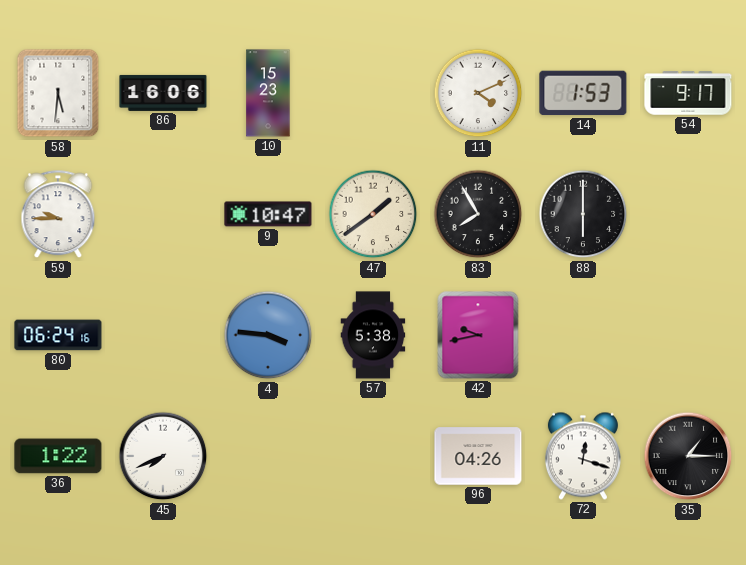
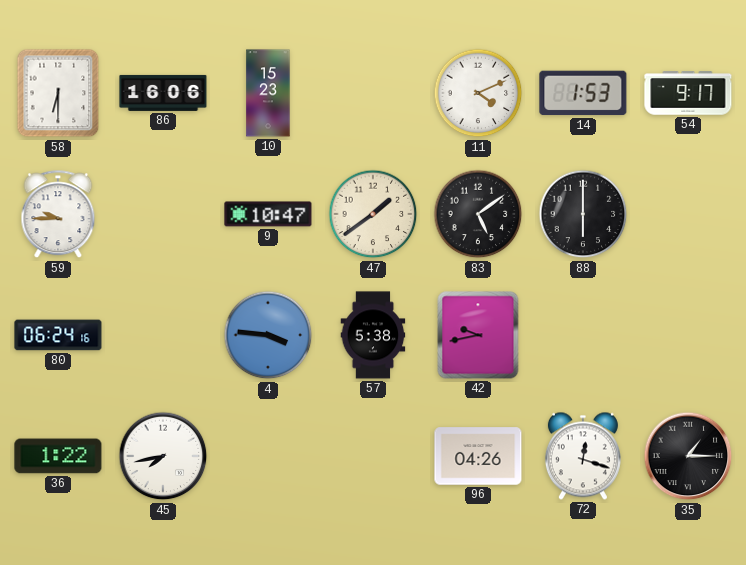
58: 5:31 -> 6:30
83: 7:55 -> 5:09
45: 7:41 -> 7:43
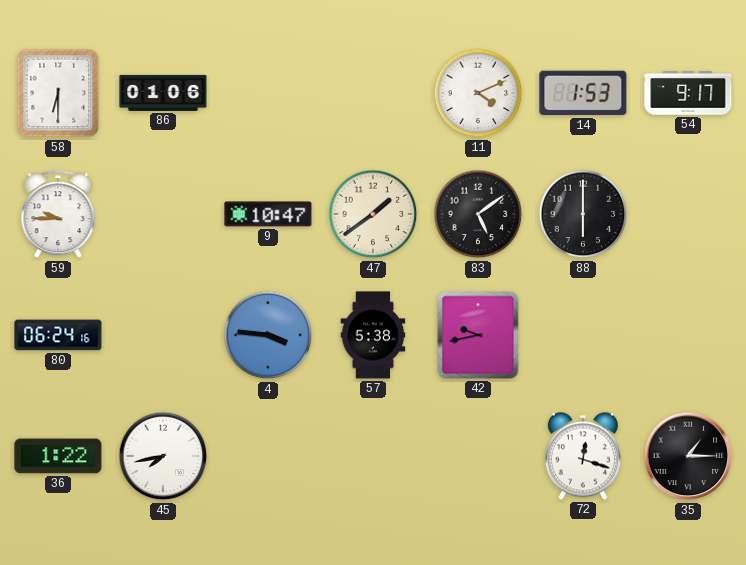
86: 16:06 -> 01:06
10: 15:23 -> none
96: 04:26 -> none
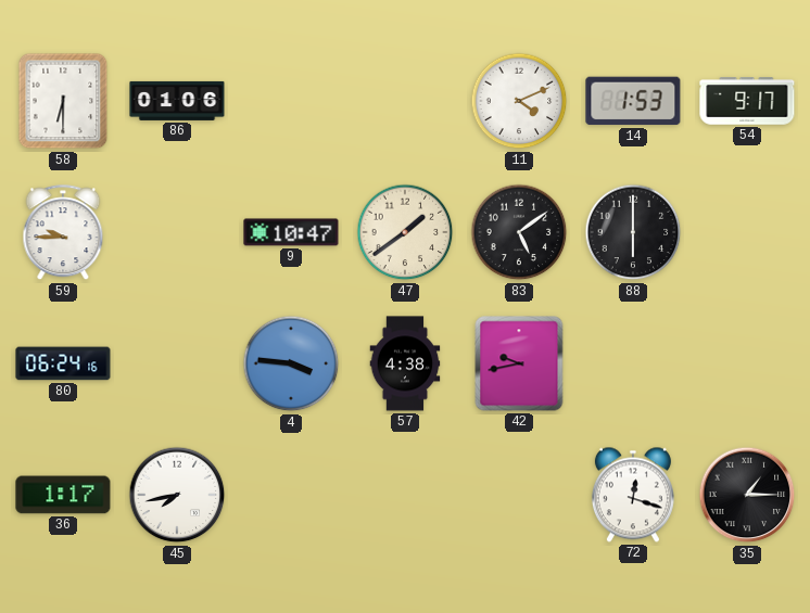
57: 5:38 -> 4:38
36: 1:22 -> 1:17
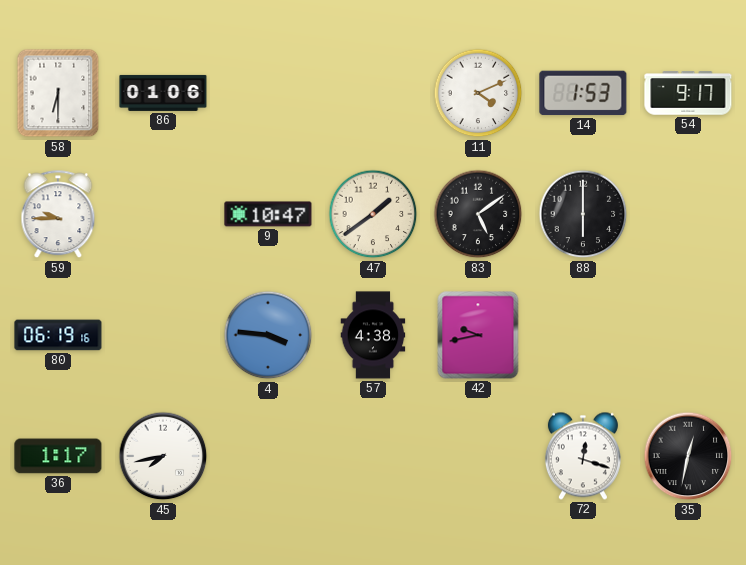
80: 06:24 -> 06:19
35: 1:15 -> 12:32
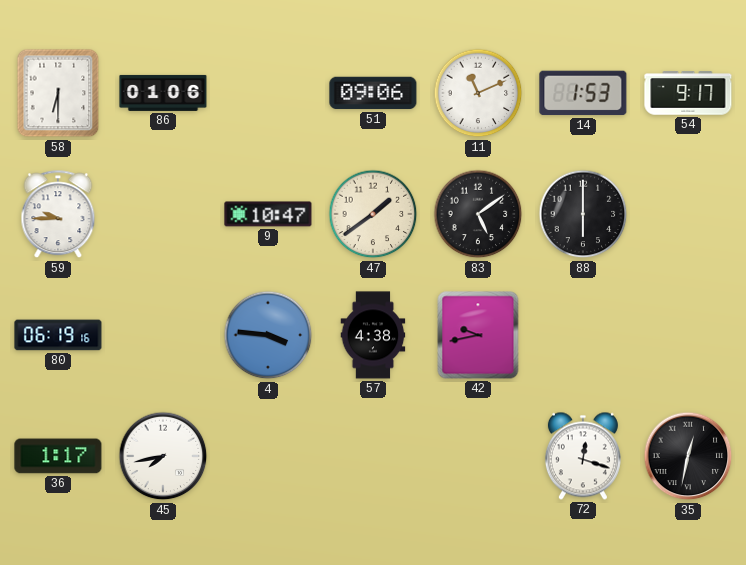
51: none -> 09:06
11: 4:11 -> 11:11
